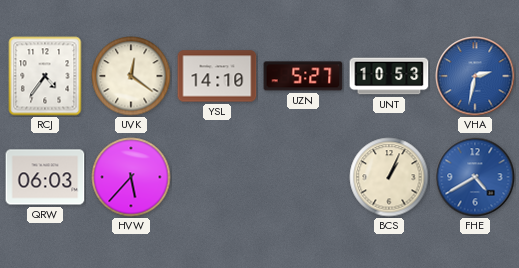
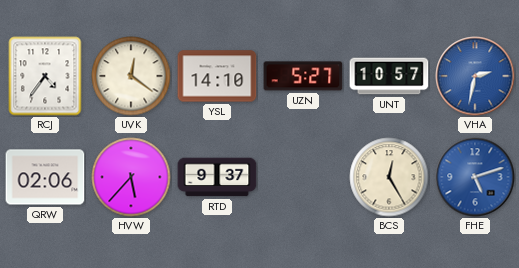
UNT: 10:53 -> 10:57
QRW: 06:03 -> 02:06
RTD: none -> 9:37
BCS: 1:04 -> 12:25
FHE: 4:40 -> 5:12
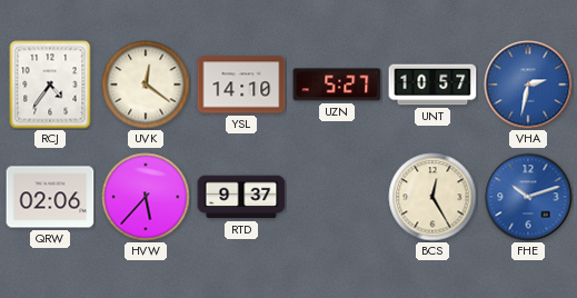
FHE: 5:12 -> 10:12
